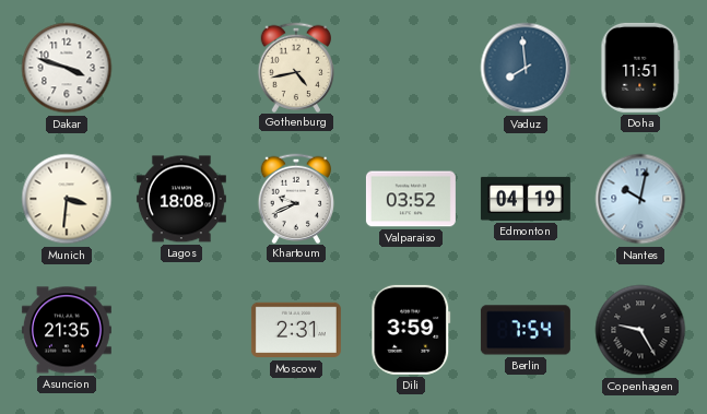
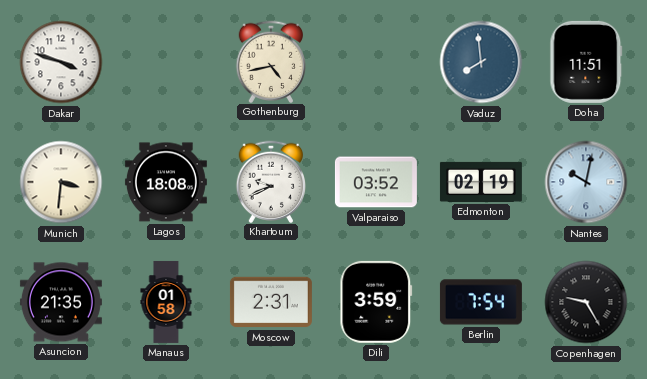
Edmonton: 04:19 -> 02:19
Manaus: none -> 01:58
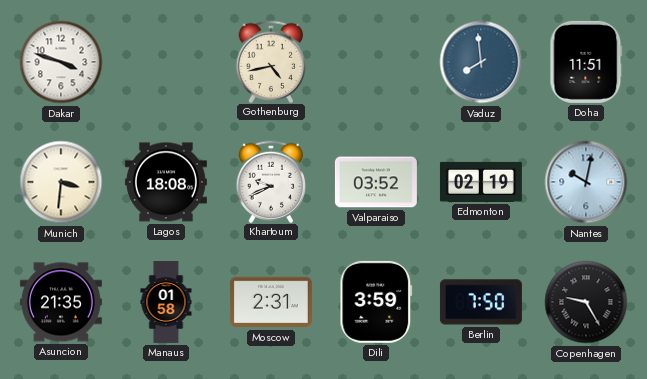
Berlin: 7:54 -> 7:50
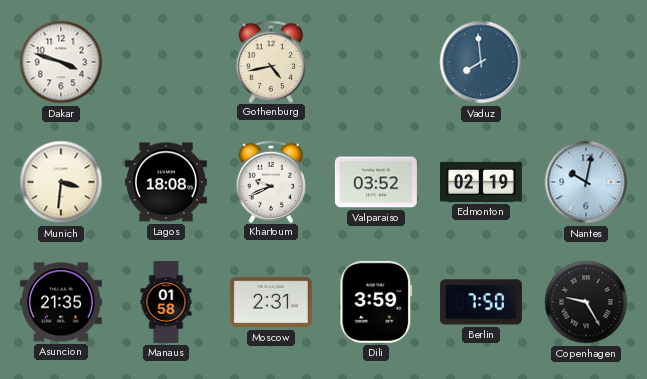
Doha: 11:51 -> none
